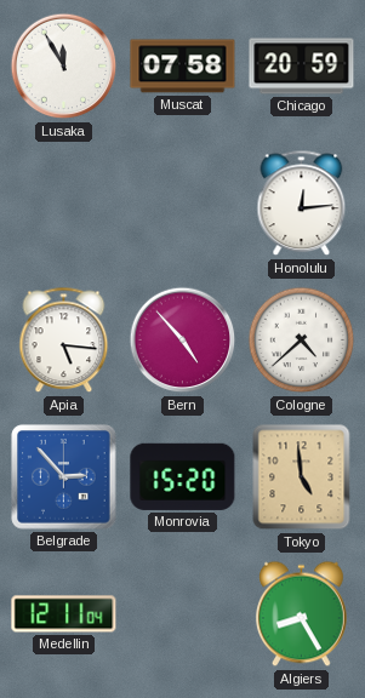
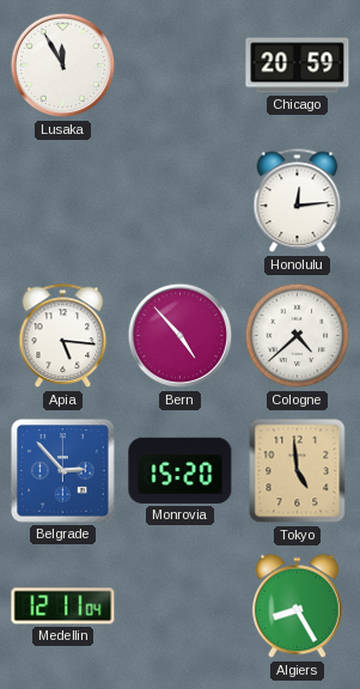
Muscat: 07:58 -> none
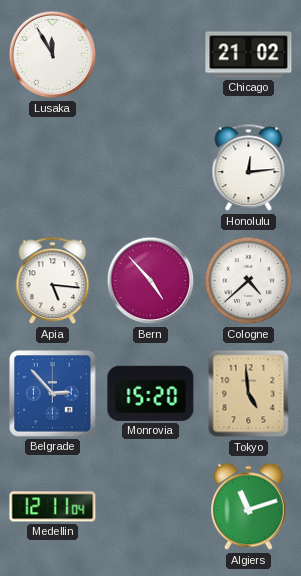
Chicago: 20:59 -> 21:02
Algiers: 8:25 -> 11:12
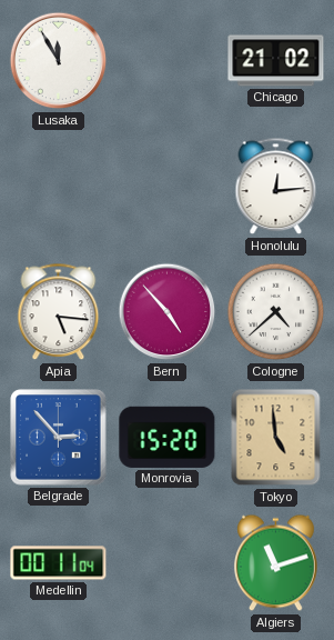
Medellin: 12:11 -> 00:11
